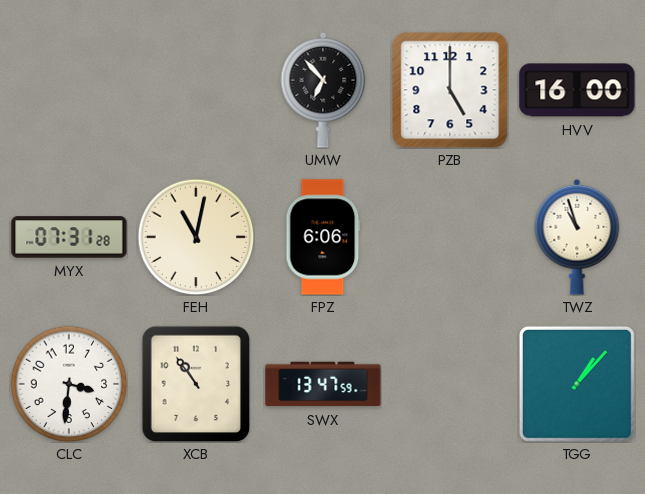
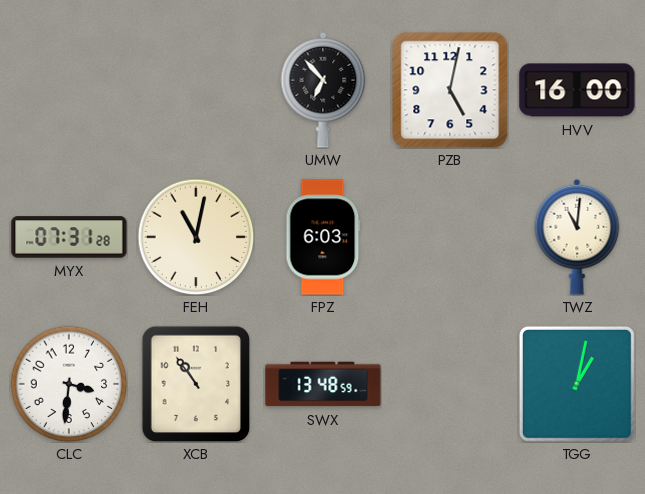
PZB: 5:00 -> 5:02
FPZ: 6:06 -> 6:03
TWZ: 10:57 -> 11:01
SWX: 13:47 -> 13:48
TGG: 1:07 -> 1:02
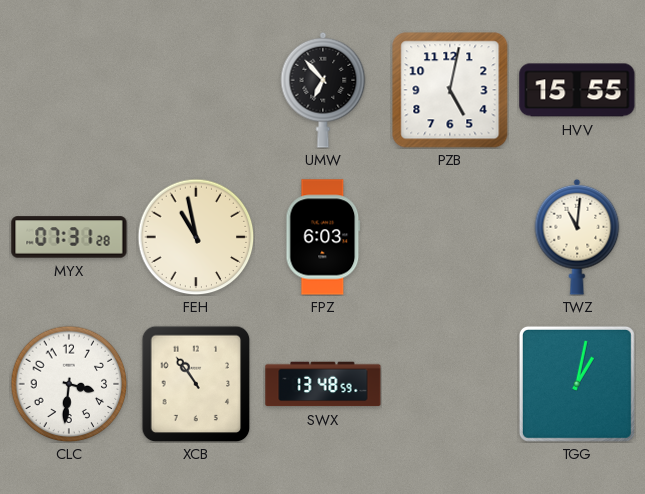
HVV: 16:00 -> 15:55
FEH: 11:02 -> 10:58
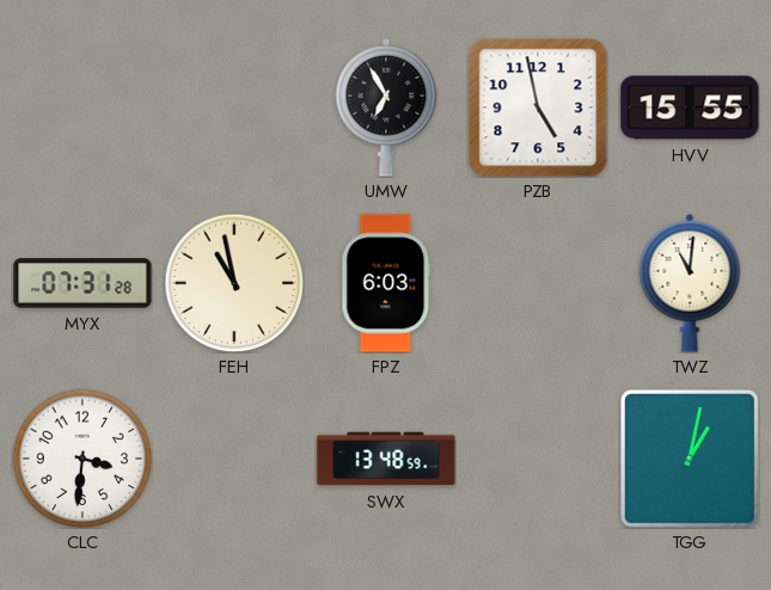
UMW: 6:53 -> 6:55
PZB: 5:02 -> 4:58
XCB: 10:54 -> none
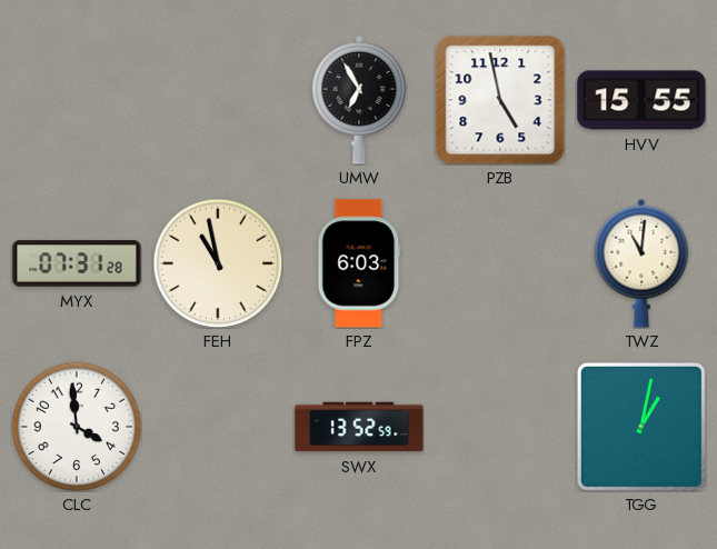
CLC: 3:31 -> 3:59
SWX: 13:48 -> 13:52
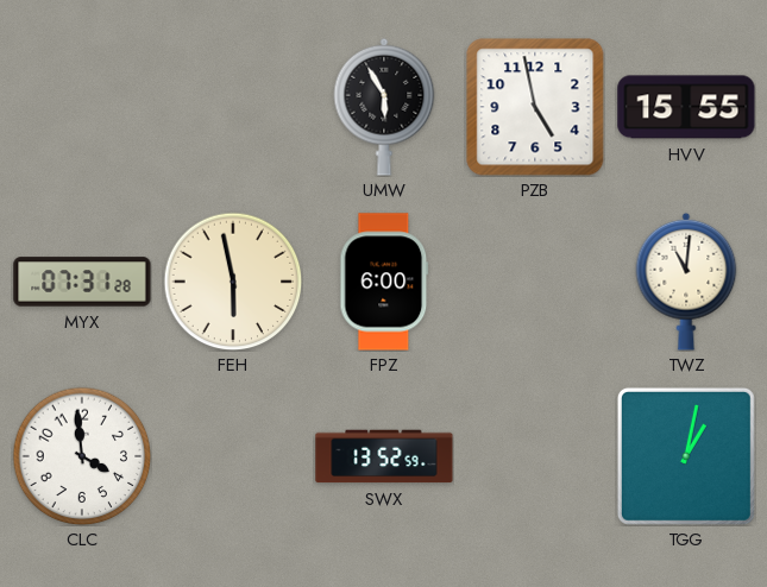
UMW: 6:55 -> 5:55
FEH: 10:58 -> 5:58
FPZ: 6:03 -> 6:00
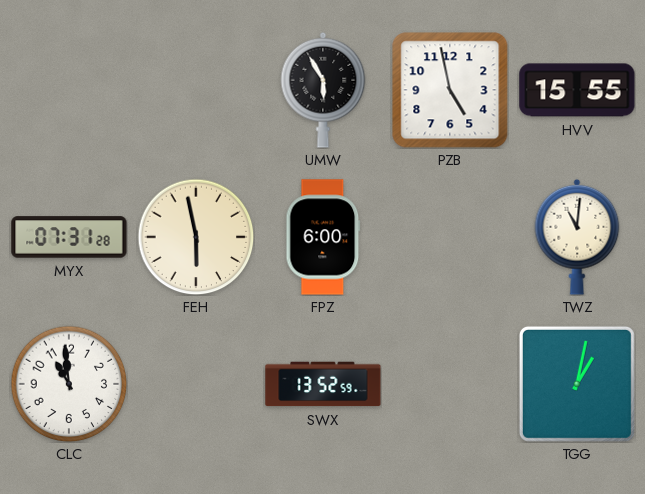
CLC: 3:59 -> 10:59
